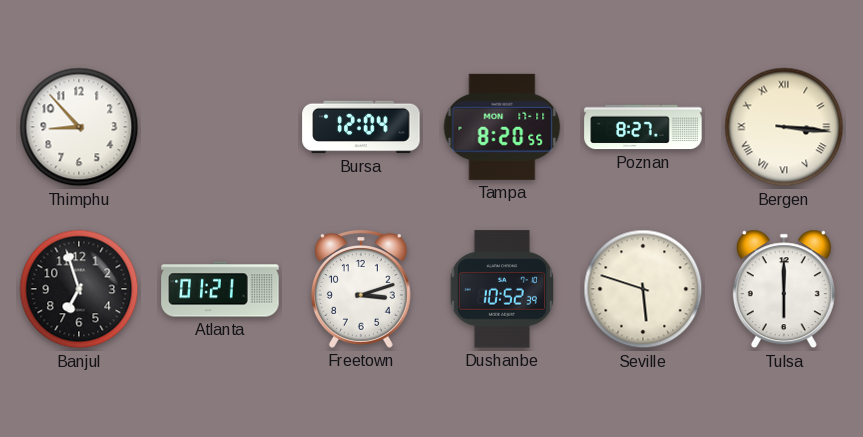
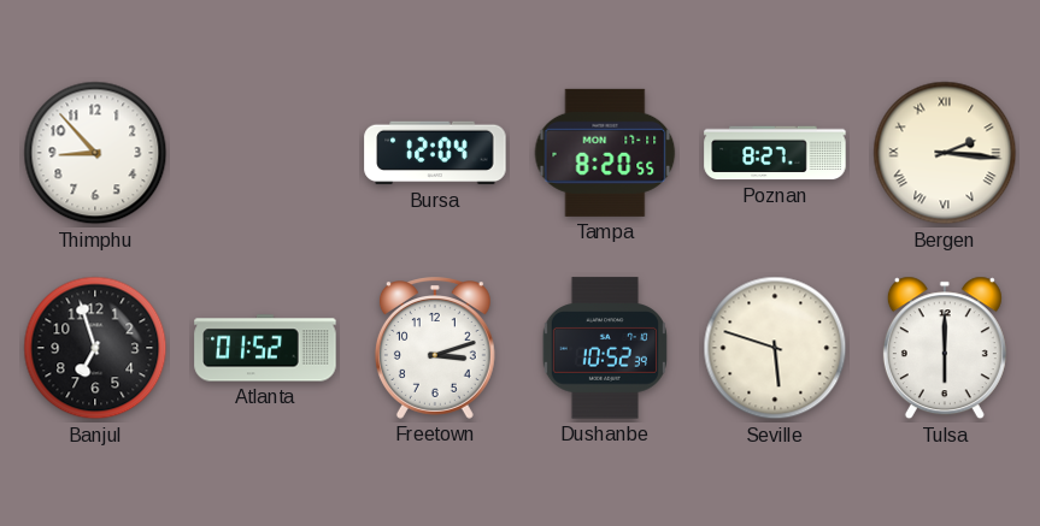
Bergen: 3:16 -> 2:16
Atlanta: 01:21 -> 01:52
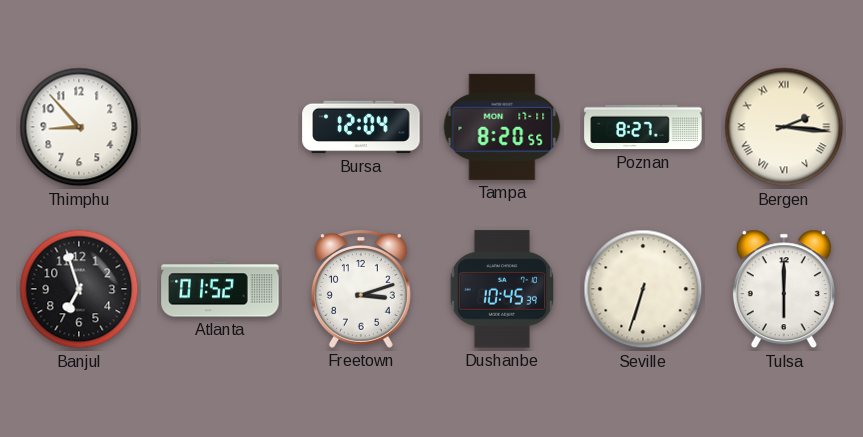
Dushanbe: 10:52 -> 10:45
Seville: 5:48 -> 6:33
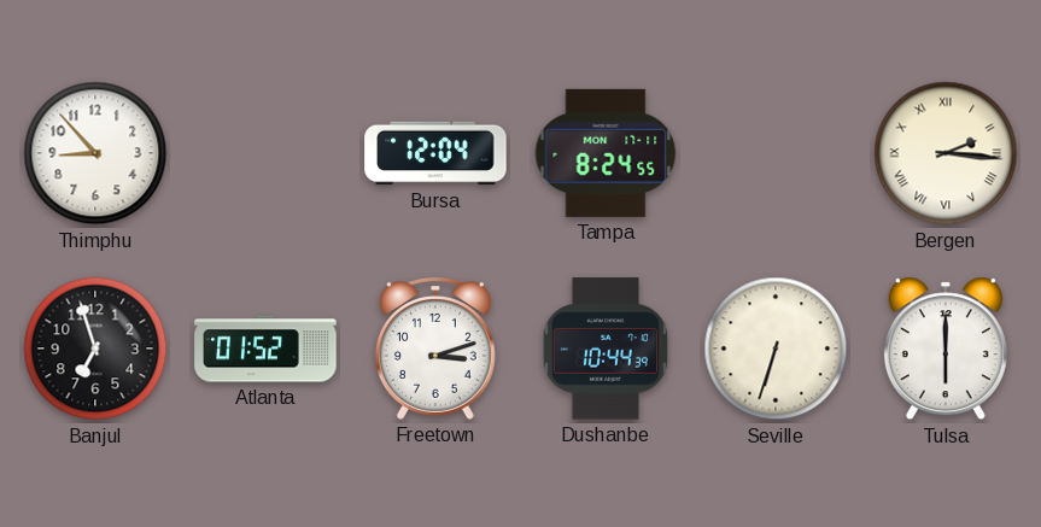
Tampa: 8:20 -> 8:24
Poznan: 8:27 -> none
Dushanbe: 10:45 -> 10:44
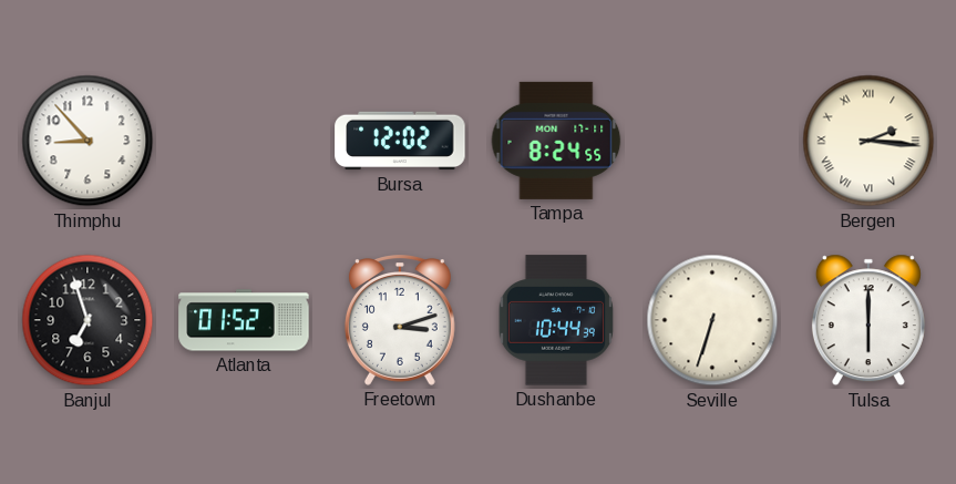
Bursa: 12:04 -> 12:02
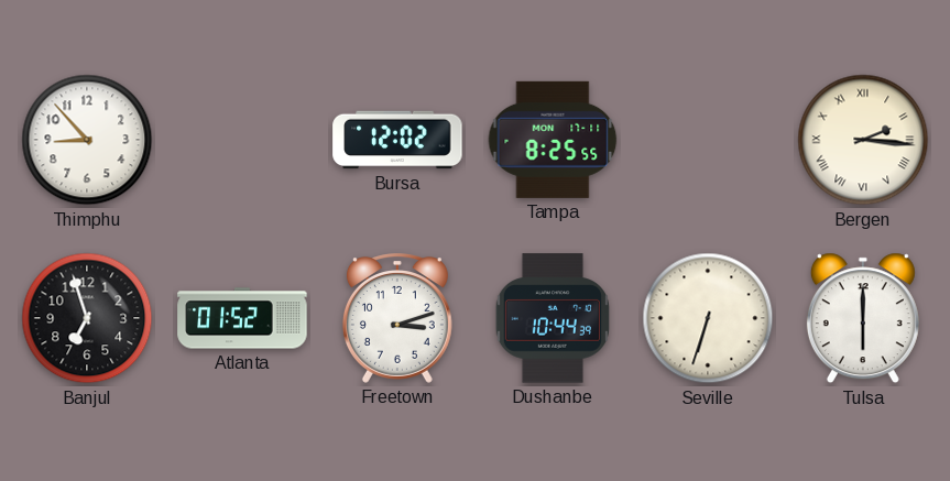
Tampa: 8:24 -> 8:25
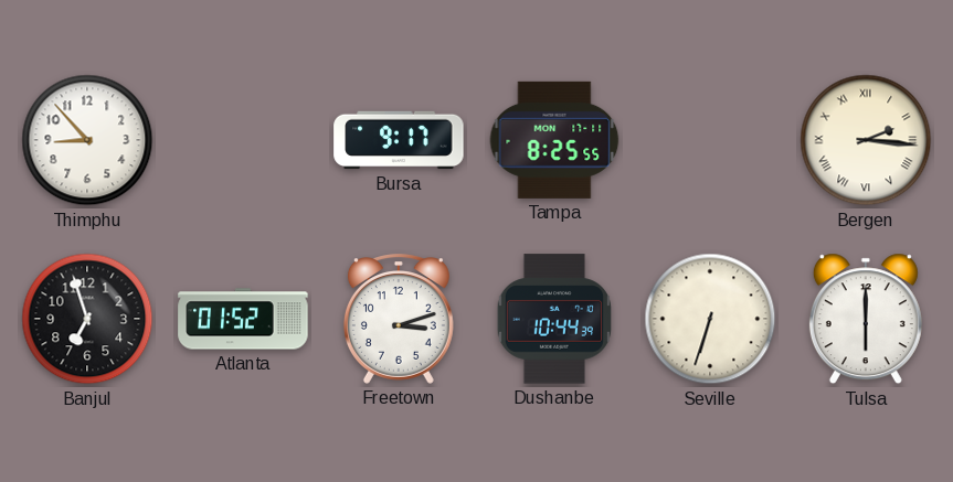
Bursa: 12:02 -> 9:17
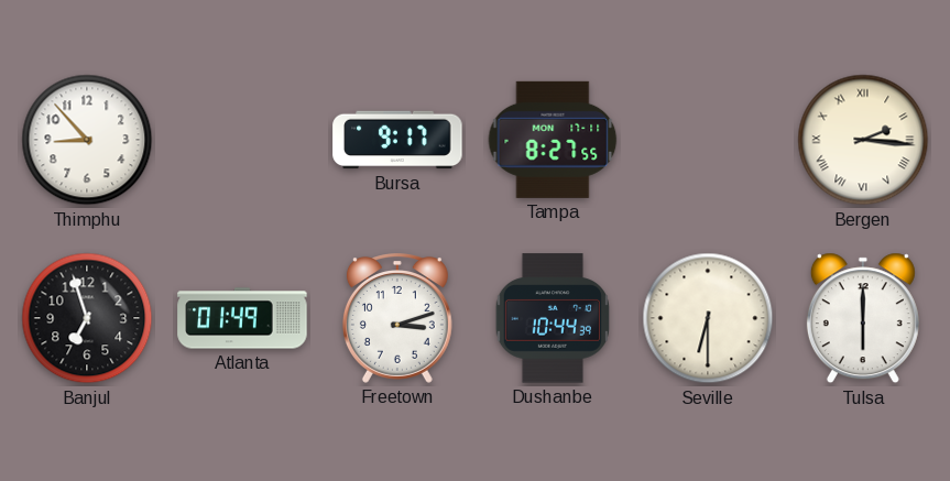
Tampa: 8:25 -> 8:27
Atlanta: 01:52 -> 01:49
Seville: 6:33 -> 6:30
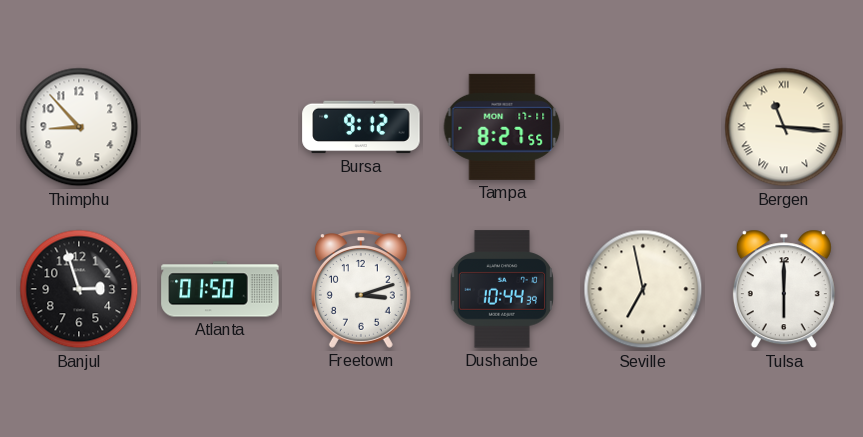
Bursa: 9:17 -> 9:12
Bergen: 2:16 -> 11:16
Banjul: 6:57 -> 2:57
Atlanta: 01:49 -> 01:50
Seville: 6:30 -> 6:58
